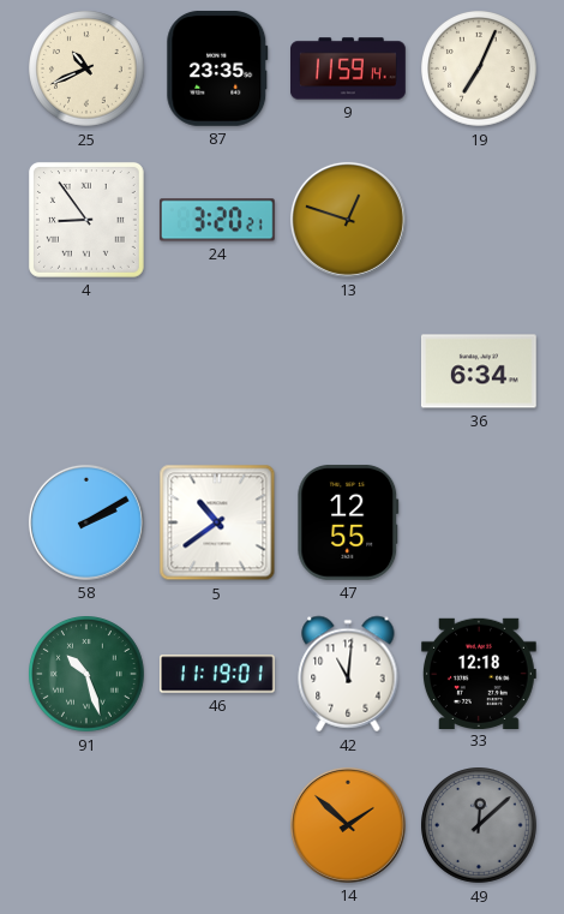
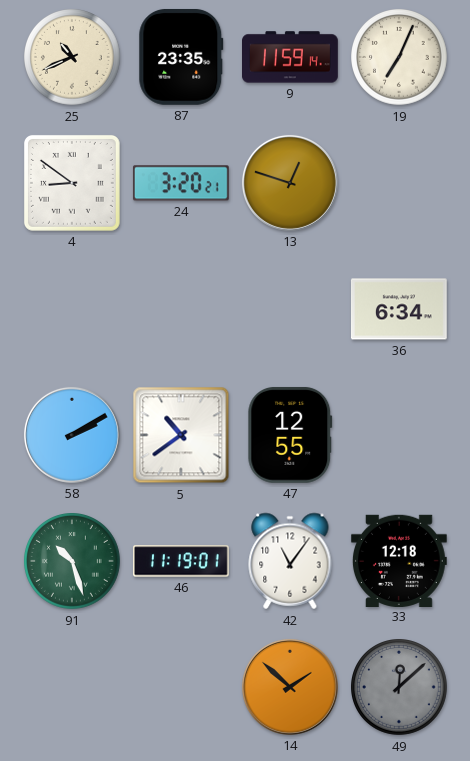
4: 8:54 -> 8:51
42: 11:01 -> 11:06
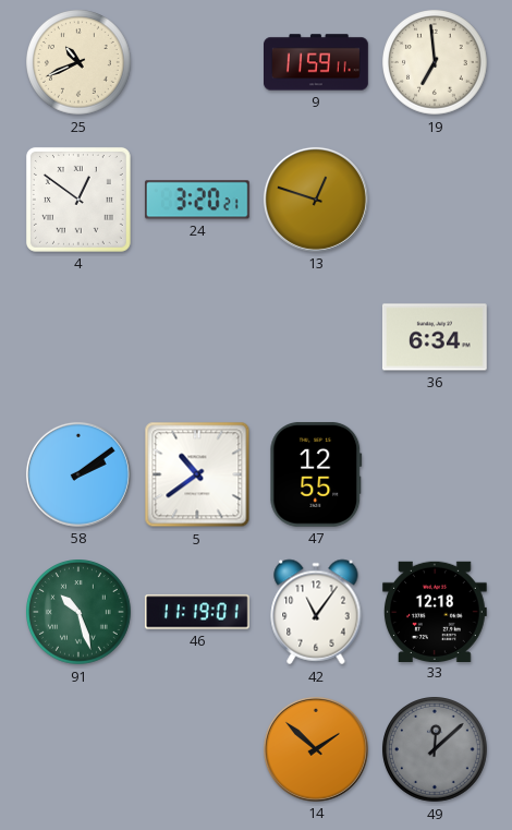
87: 23:35 -> none
9: 11:59:14 -> 11:59:11
19: 7:04 -> 6:59
4: 8:51 -> 12:51
58: 2:10 -> 2:09
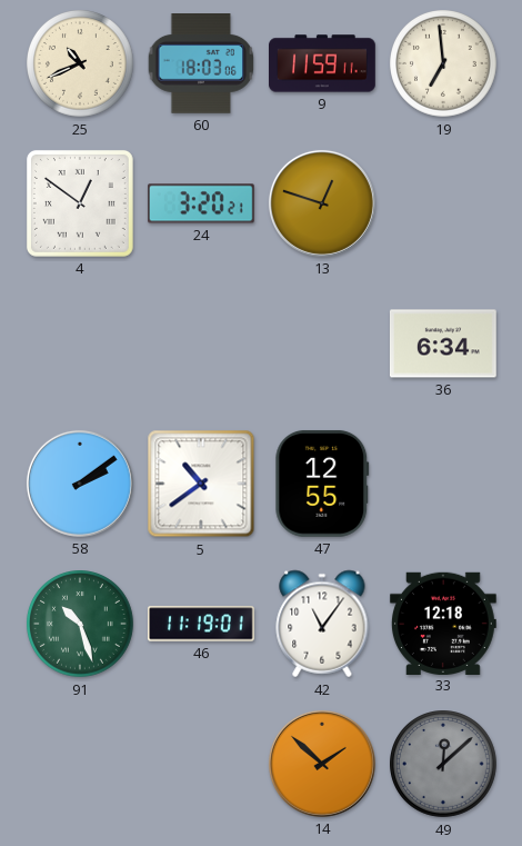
60: none -> 18:03
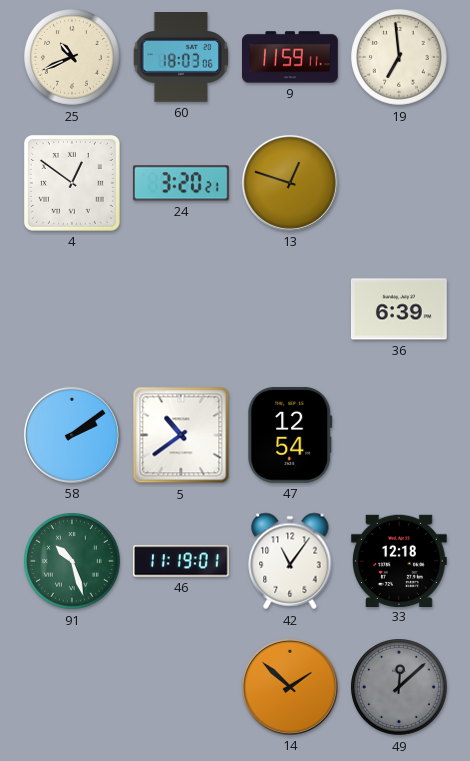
36: 6:34 -> 6:39
47: 12:55 -> 12:54
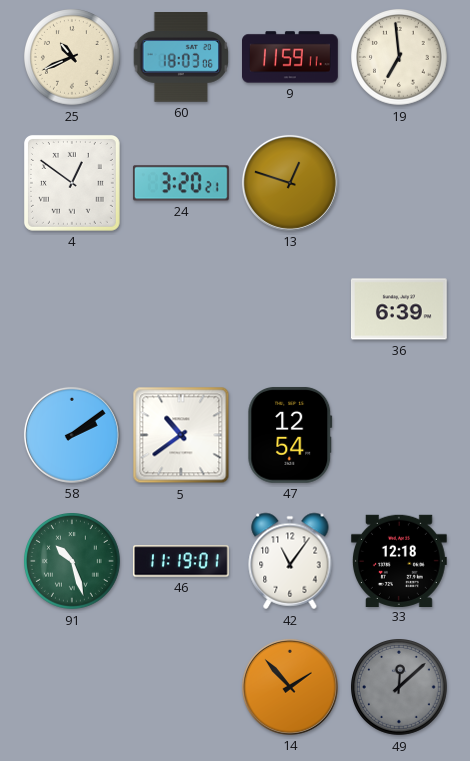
14: 1:52 -> 1:53
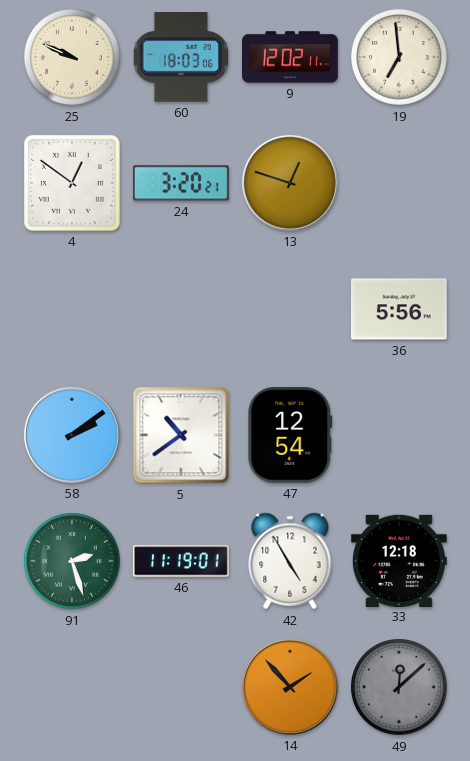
25: 10:41 -> 9:49
9: 11:59 -> 12:02
36: 6:39 -> 5:56
91: 10:27 -> 2:27
42: 11:06 -> 4:55
